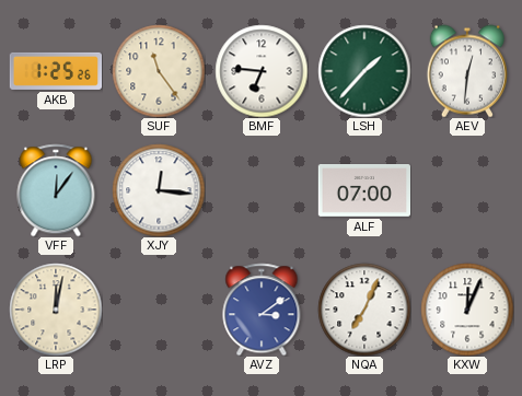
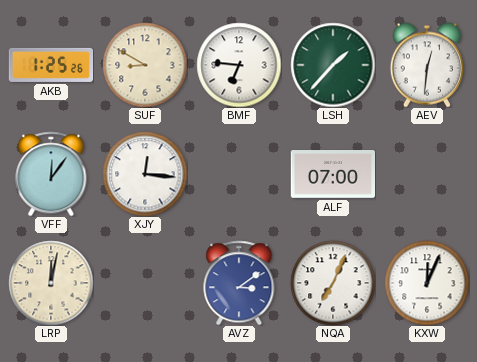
SUF: 11:24 -> 8:50
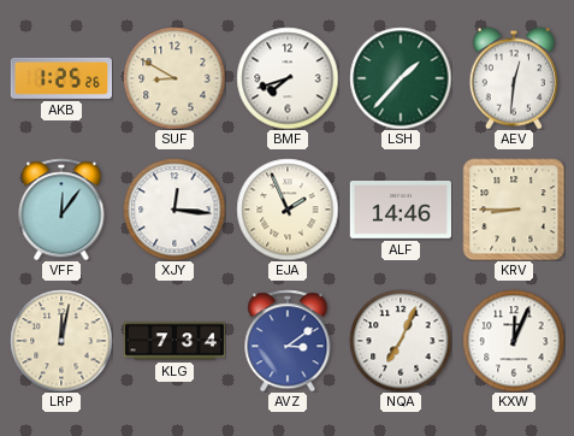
BMF: 6:46 -> 7:42
EJA: none -> 1:56
ALF: 07:00 -> 14:46
KRV: none -> 8:45
KLG: none -> 7:34
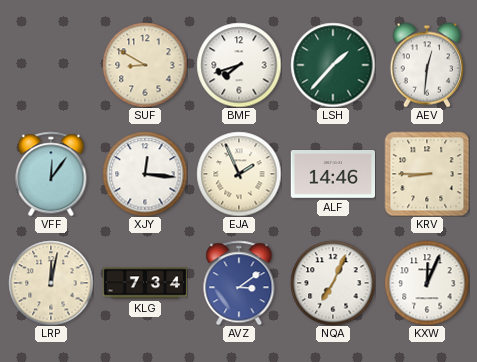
AKB: 1:25 -> none
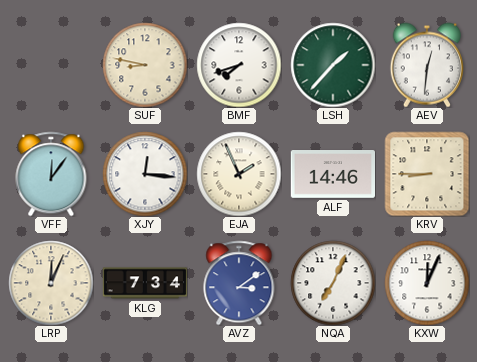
SUF: 8:50 -> 8:47
LRP: 12:02 -> 12:04
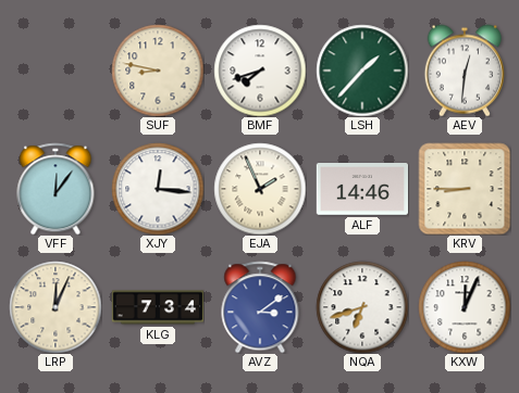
NQA: 7:04 -> 6:42
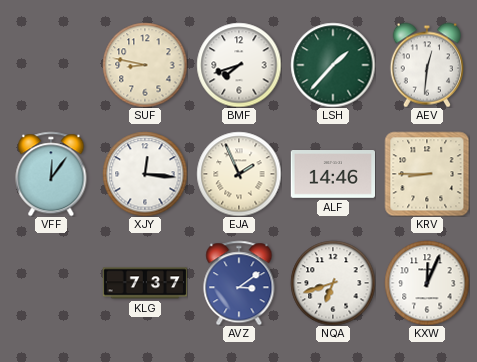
LRP: 12:04 -> none
KLG: 7:34 -> 7:37
